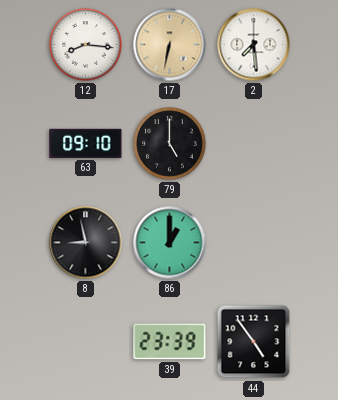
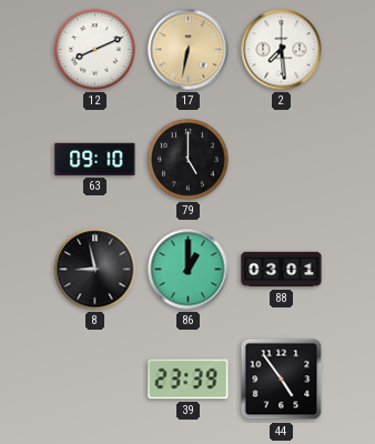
12: 8:16 -> 8:11
88: none -> 03:01
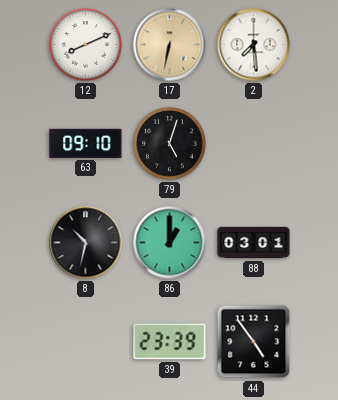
79: 5:00 -> 5:03
8: 8:58 -> 10:32
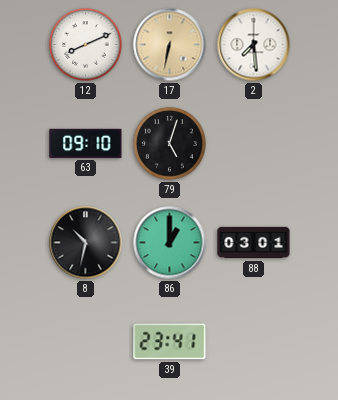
39: 23:39 -> 23:41
44: 4:54 -> none
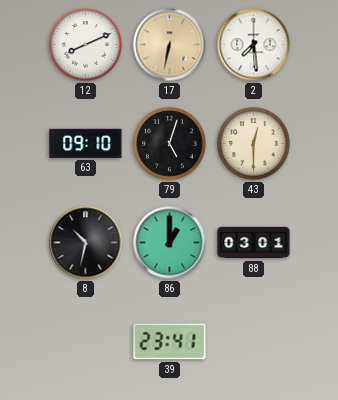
43: none -> 12:30
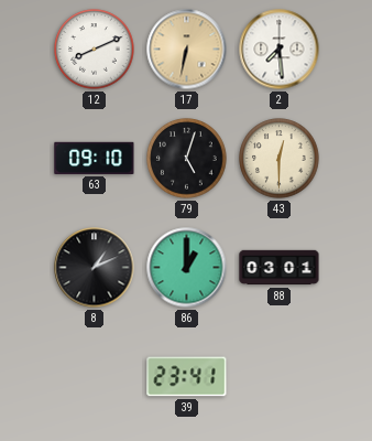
8: 10:32 -> 1:11
